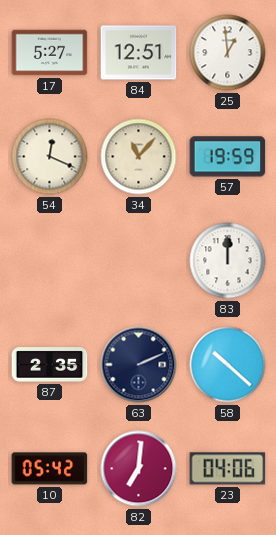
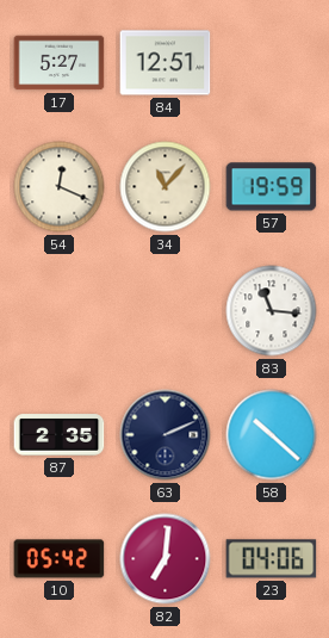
25: 12:59 -> none
83: 12:00 -> 11:16
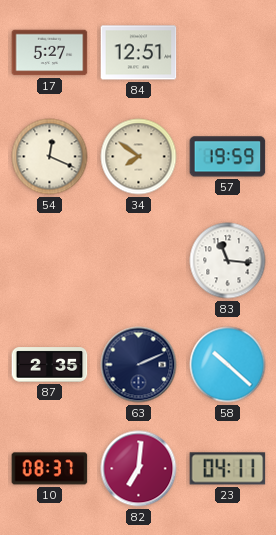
34: 11:07 -> 7:51
10: 05:42 -> 08:37
23: 04:06 -> 04:11
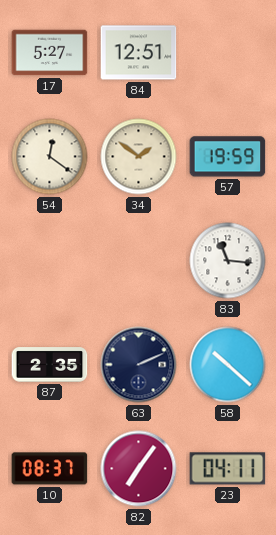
54: 12:19 -> 12:21
34: 7:51 -> 1:51
82: 7:01 -> 7:06
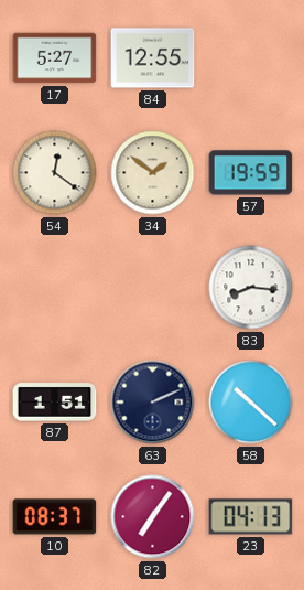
84: 12:51 -> 12:55
83: 11:16 -> 8:16
87: 2:35 -> 1:51
23: 04:11 -> 04:13
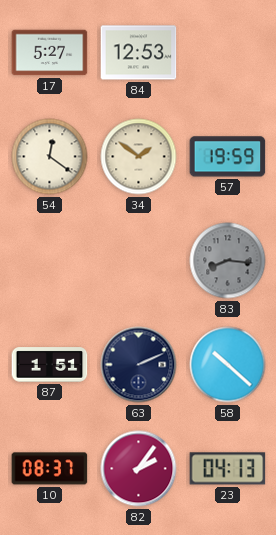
84: 12:55 -> 12:53
83 dial: white -> grey
82: 7:06 -> 2:06
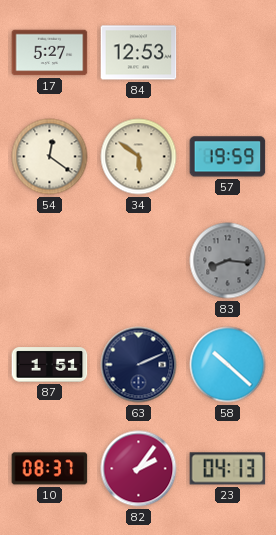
34: 1:51 -> 5:51
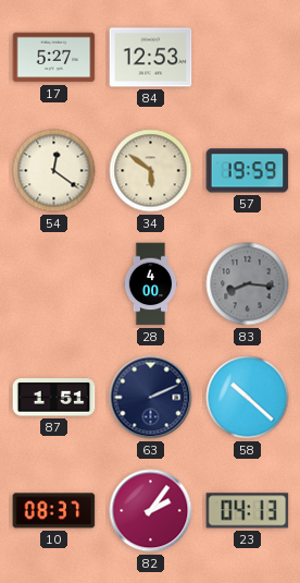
28: none -> 4:00
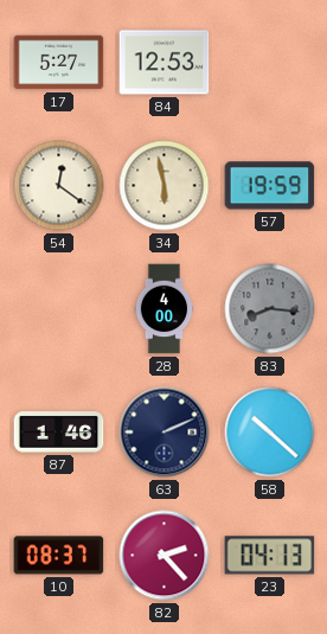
34: 5:51 -> 5:58
87: 1:51 -> 1:46
82: 2:06 -> 2:23
